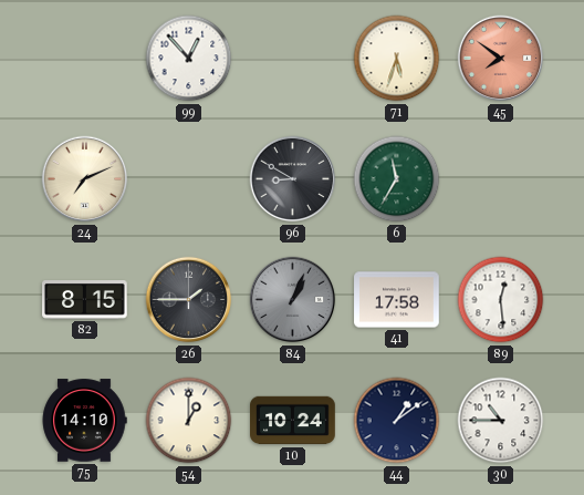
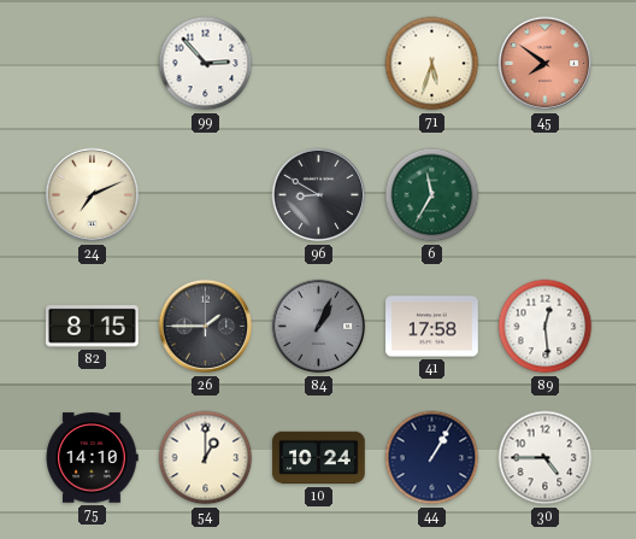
99: 12:53 -> 2:53
44: 1:09 -> 1:05
30: 10:45 -> 4:45
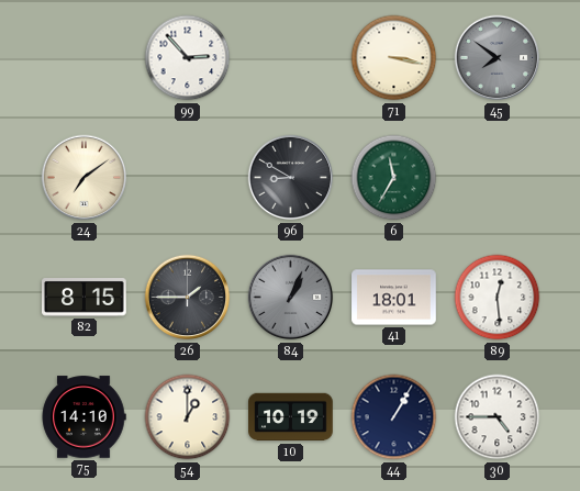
71: 5:33 -> 3:17
45 dial: salmon -> grey
24: 7:11 -> 7:09
41: 17:58 -> 18:01
10: 10:24 -> 10:19
